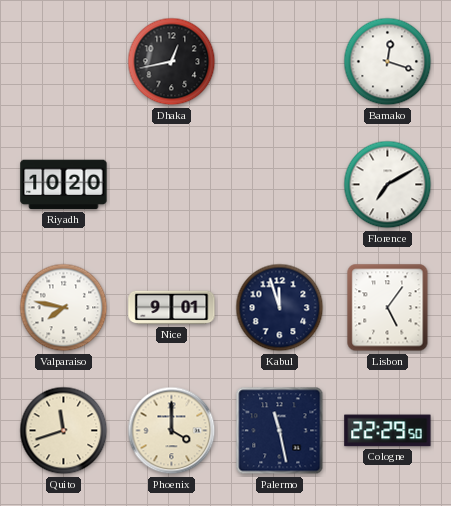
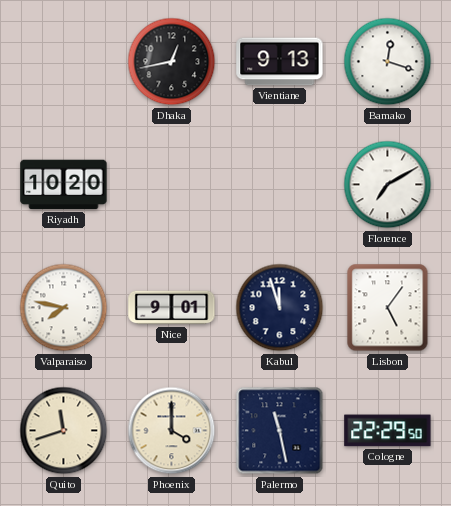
Vientiane: none -> 9:13
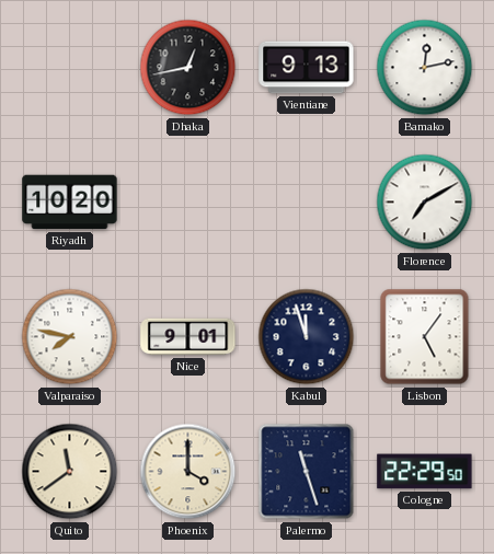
Bamako: 12:18 -> 12:13
Quito: 11:42 -> 11:39
Palermo: 11:28 -> 11:27
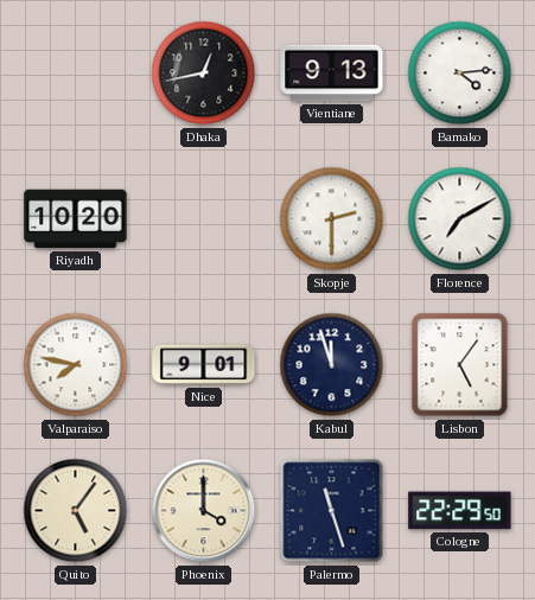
Bamako: 12:13 -> 4:14
Skopje: none -> 2:30
Quito: 11:39 -> 5:06
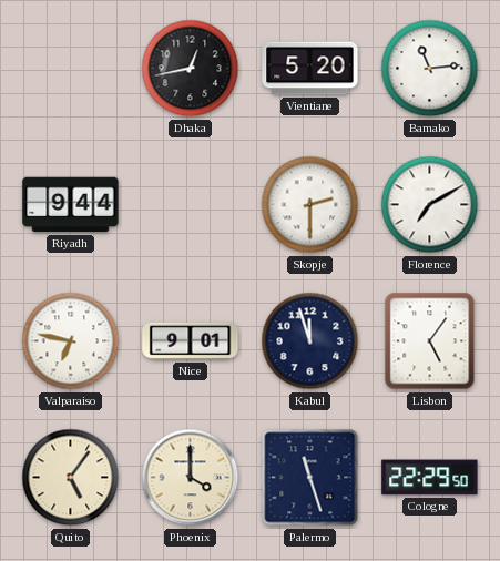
Vientiane: 9:13 -> 5:20
Bamako: 4:14 -> 11:14
Riyadh: 10:20 -> 9:44
Valparaiso: 7:47 -> 6:47
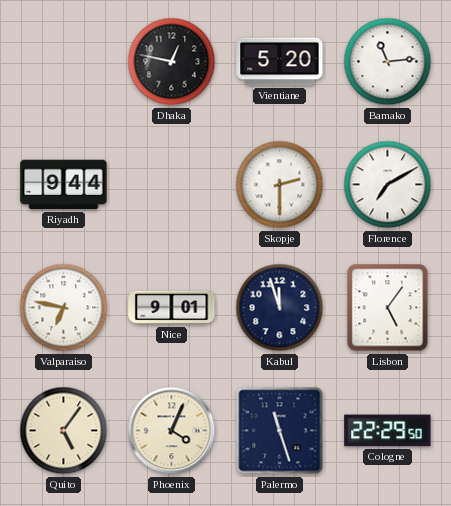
Dhaka: 12:43 -> 12:47
Phoenix: 4:00 -> 4:04
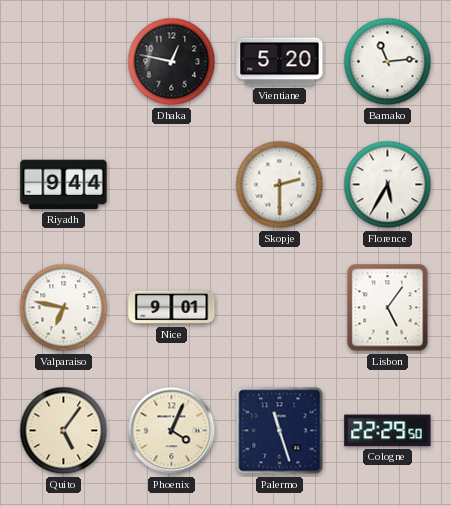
Florence: 7:10 -> 5:35
Kabul: 11:57 -> none
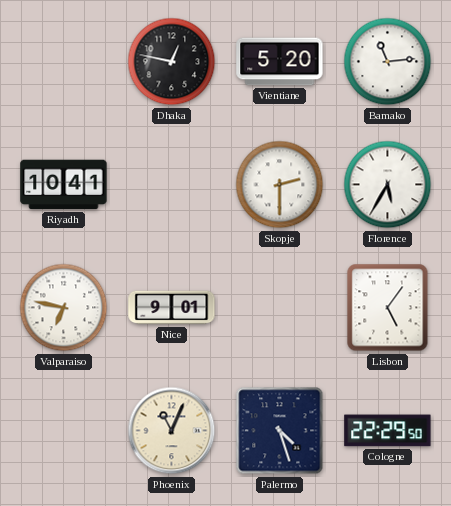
Riyadh: 9:44 -> 10:41
Quito: 5:06 -> none
Phoenix: 4:04 -> 11:04
Palermo: 11:27 -> 4:27
